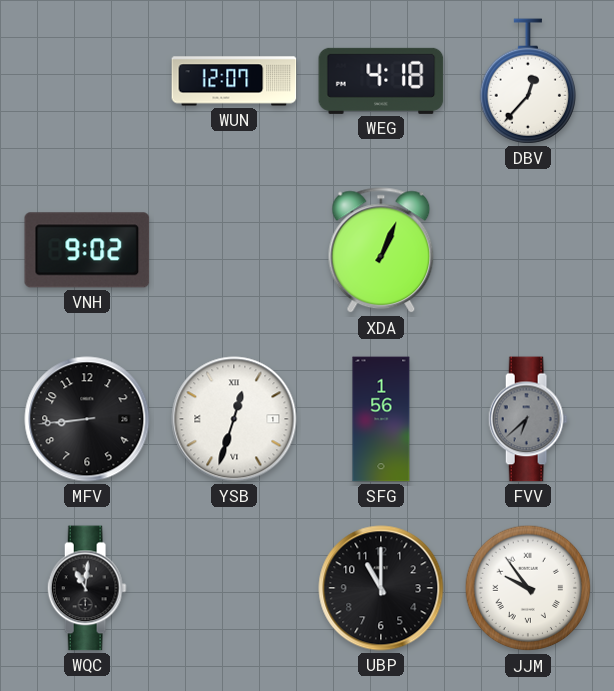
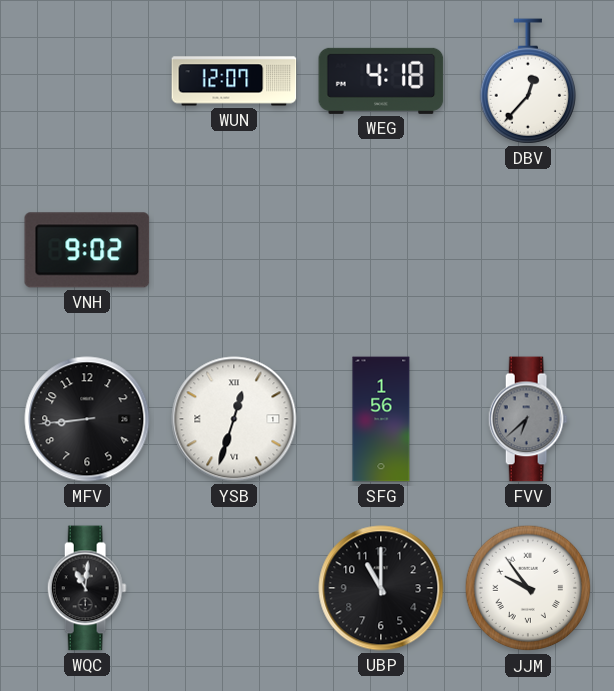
XDA: 1:04 -> none
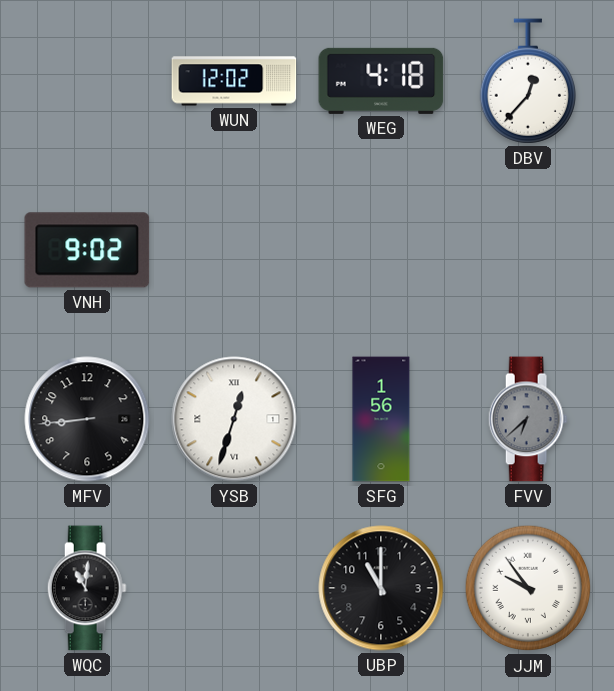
WUN: 12:07 -> 12:02
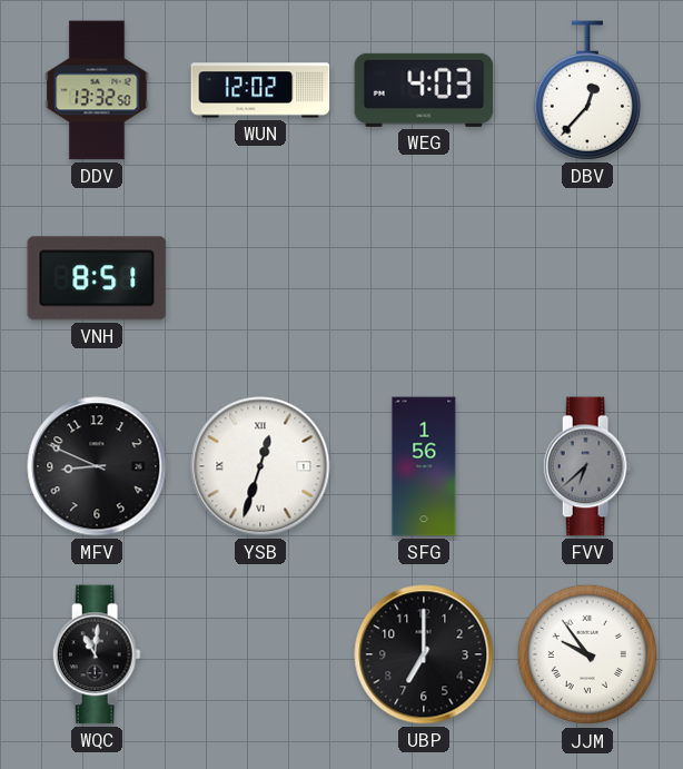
DDV: none -> 13:32
WEG: 4:18 -> 4:03
VNH: 9:02 -> 8:51
MFV: 8:44 -> 8:49
UBP: 11:00 -> 7:00
